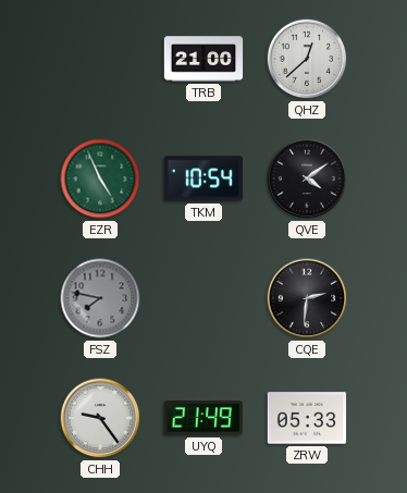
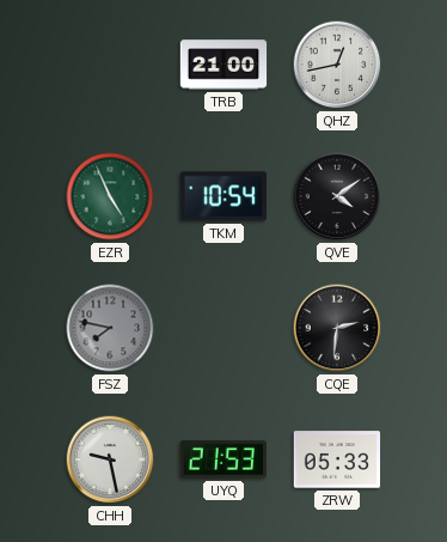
QHZ: 12:38 -> 12:43
CHH: 9:24 -> 9:28
UYQ: 21:49 -> 21:53
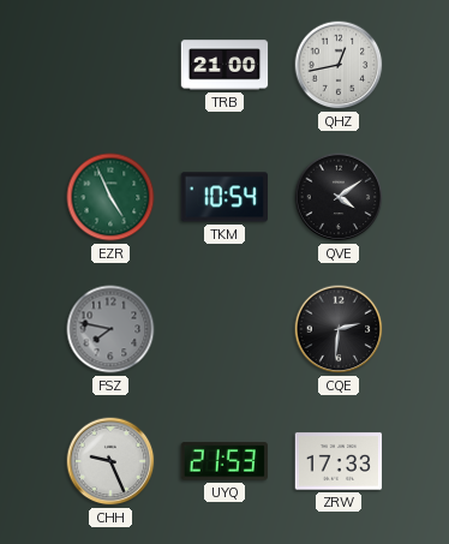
CHH: 9:28 -> 9:26
ZRW: 05:33 -> 17:33
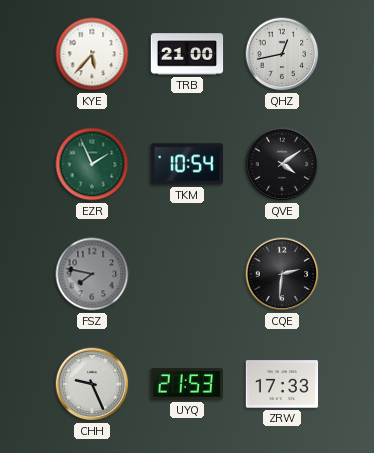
KYE: none -> 5:37
EZR: 4:56 -> 1:56
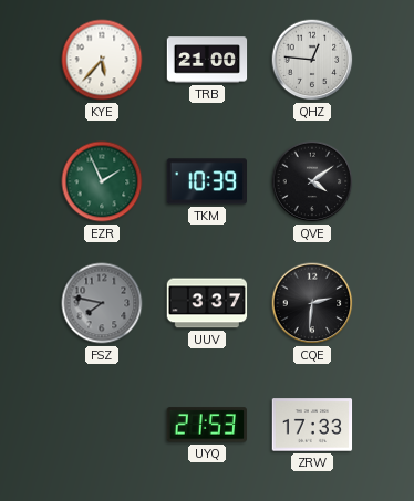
QHZ: 12:43 -> 12:46
TKM: 10:54 -> 10:39
UUV: none -> 3:37
CHH: 9:26 -> none
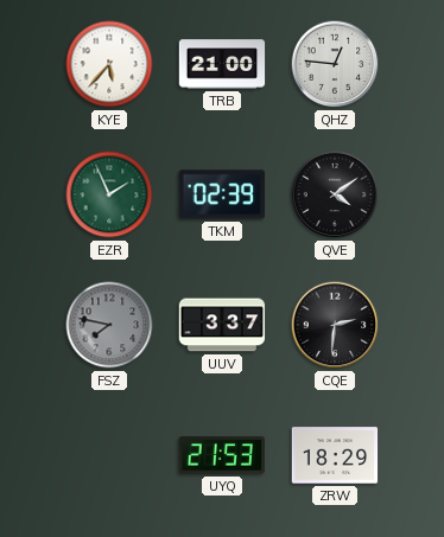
TKM: 10:39 -> 02:39
ZRW: 17:33 -> 18:29
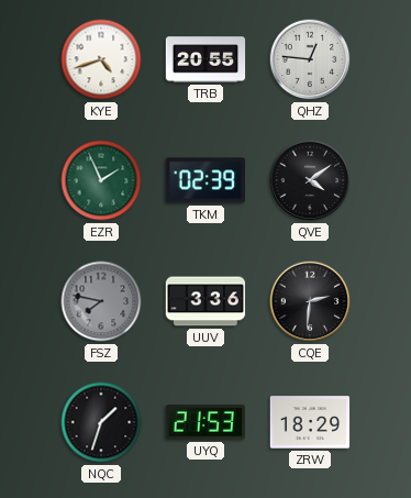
KYE: 5:37 -> 4:42
TRB: 21:00 -> 20:55
UUV: 3:37 -> 3:36
NQC: none -> 1:33
